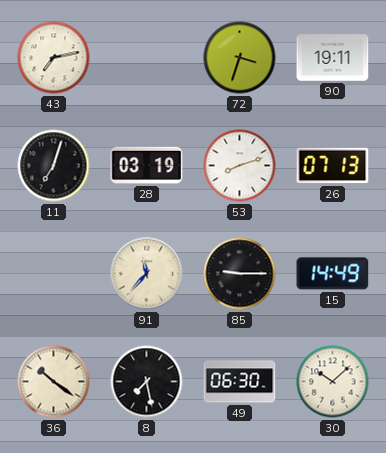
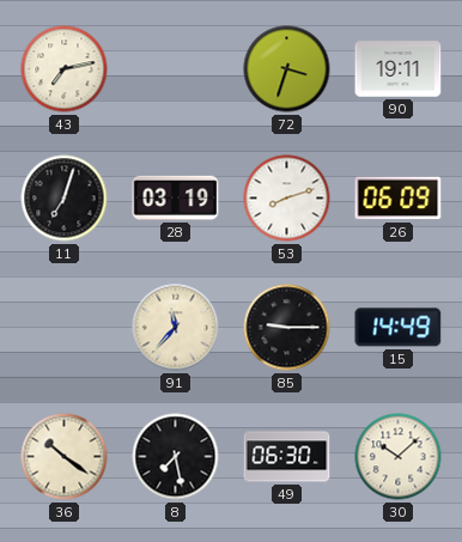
26: 07:13 -> 06:09
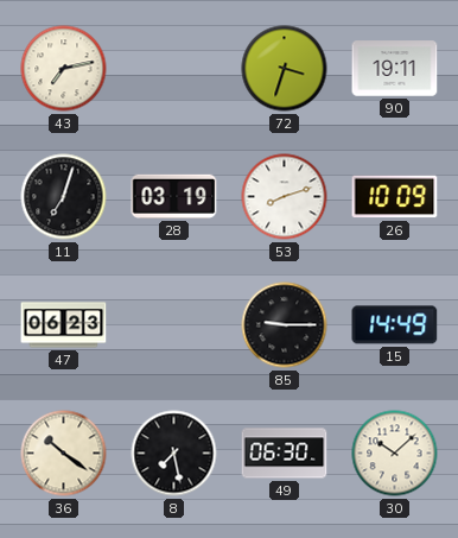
26: 06:09 -> 10:09
47: none -> 06:23
91: 11:37 -> none
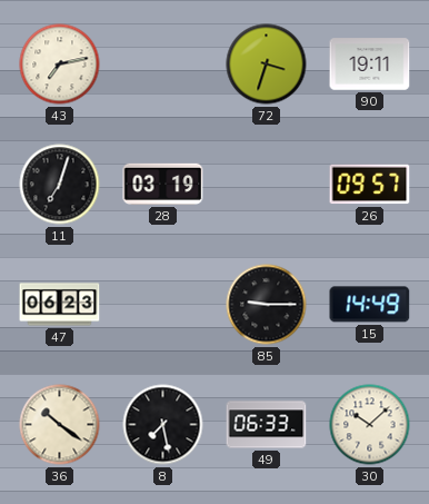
53: 8:12 -> none
26: 10:09 -> 09:57
49: 06:30 -> 06:33
